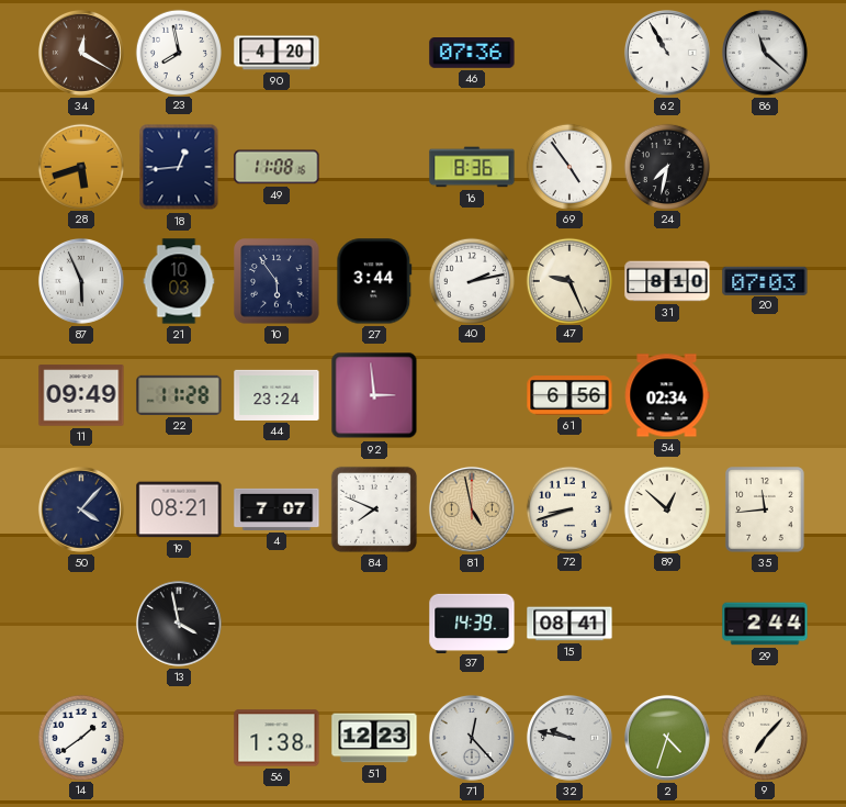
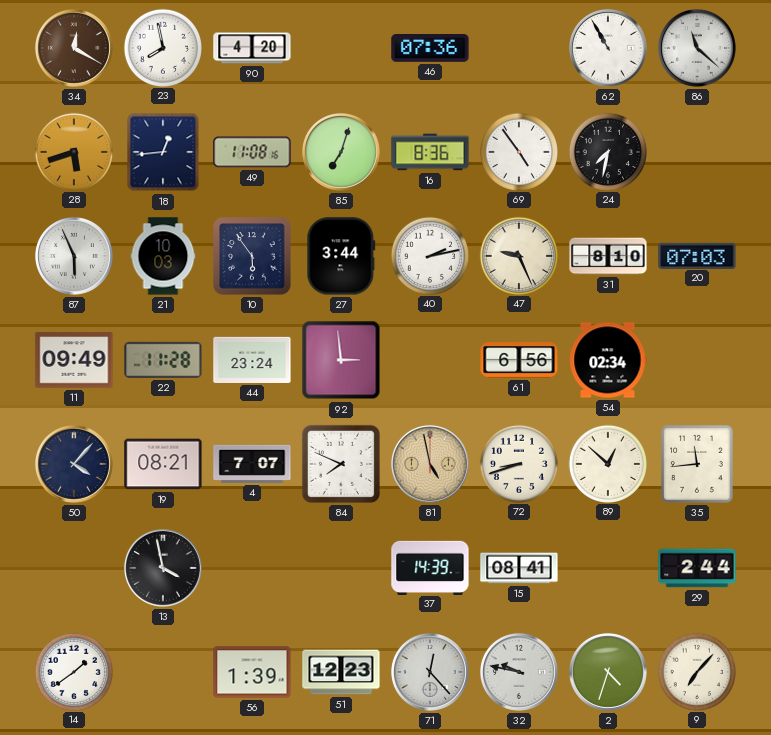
85: none -> 7:03
56: 1:38 -> 1:39
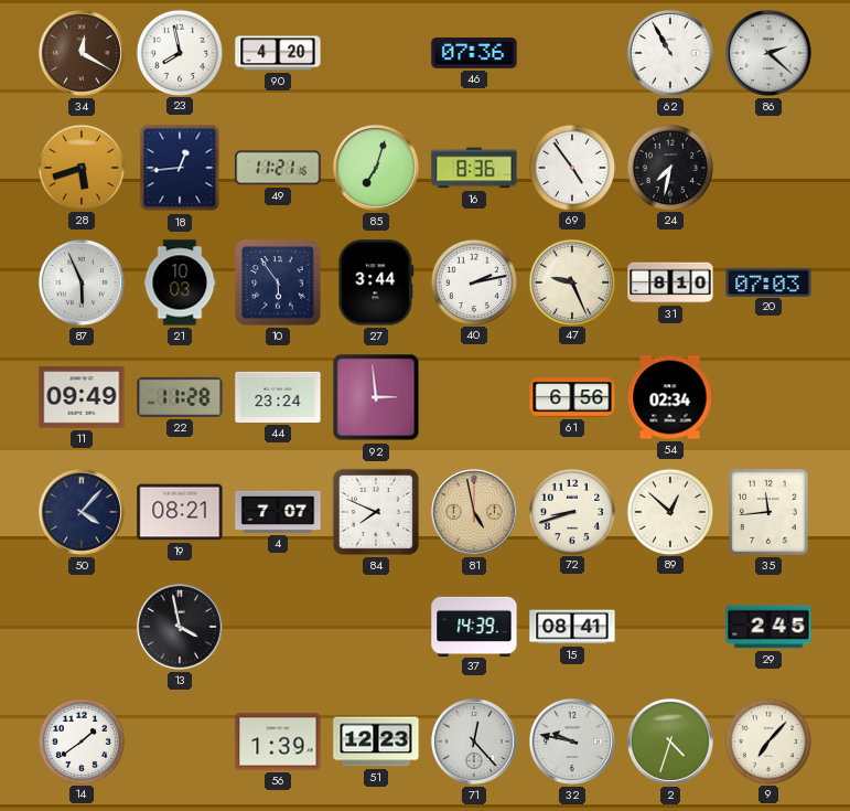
86: 11:22 -> 2:22
49: 11:08 -> 11:21
29: 2:44 -> 2:45
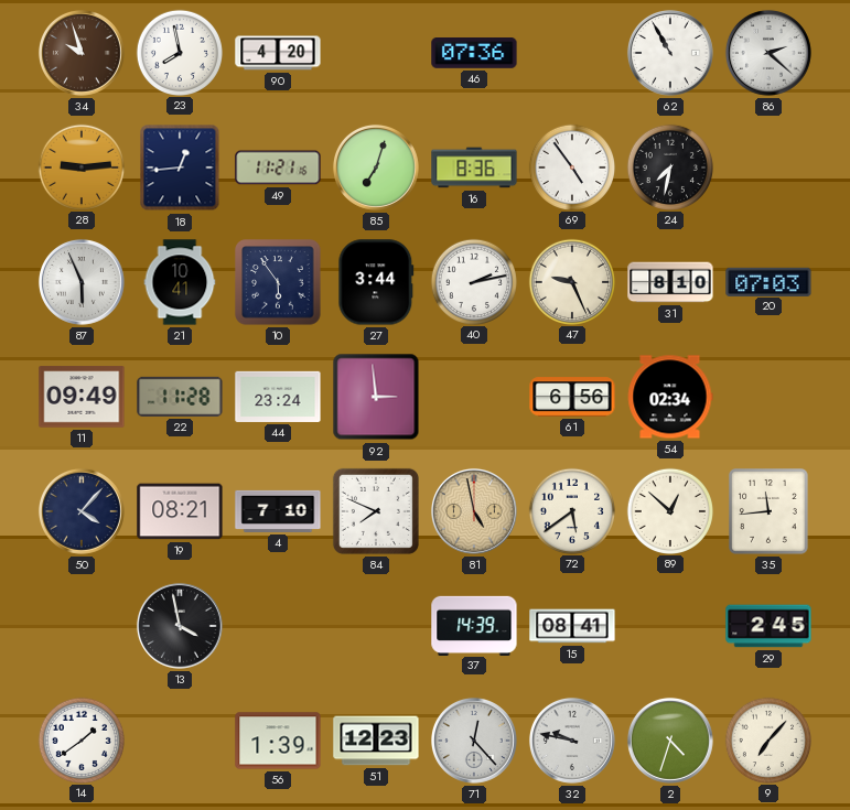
34: 12:20 -> 9:57
28: 5:42 -> 9:14
21: 10:03 -> 10:41
4: 7:07 -> 7:10
72: 8:42 -> 5:39
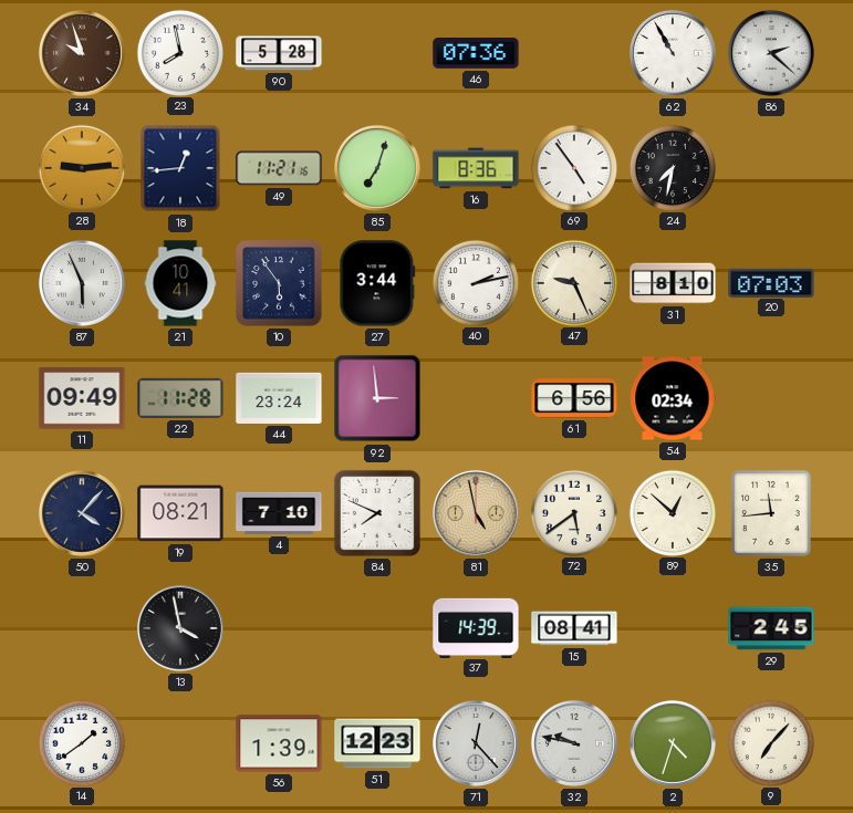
90: 4:20 -> 5:28
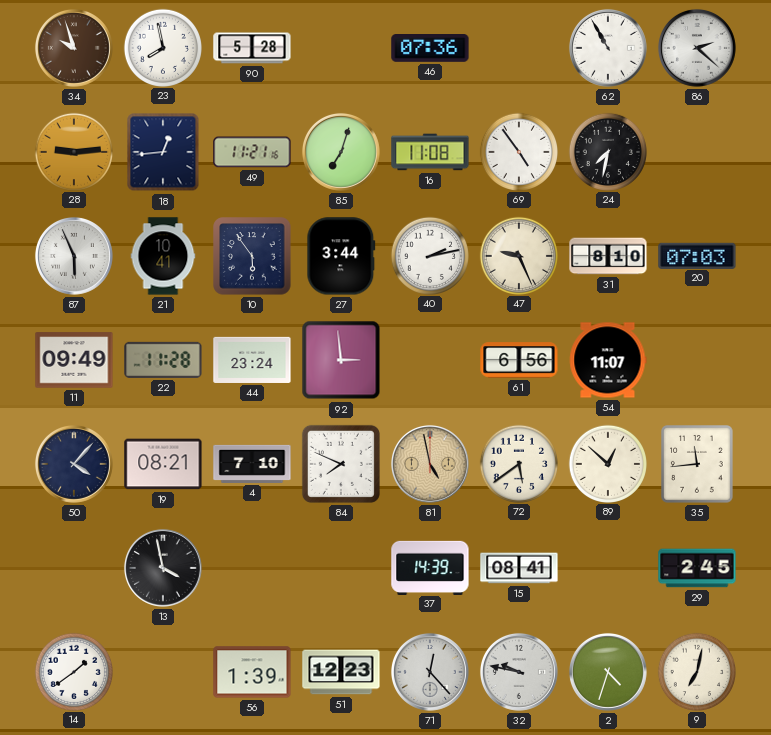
16: 8:36 -> 11:08
54: 02:34 -> 11:07
9: 7:07 -> 7:02
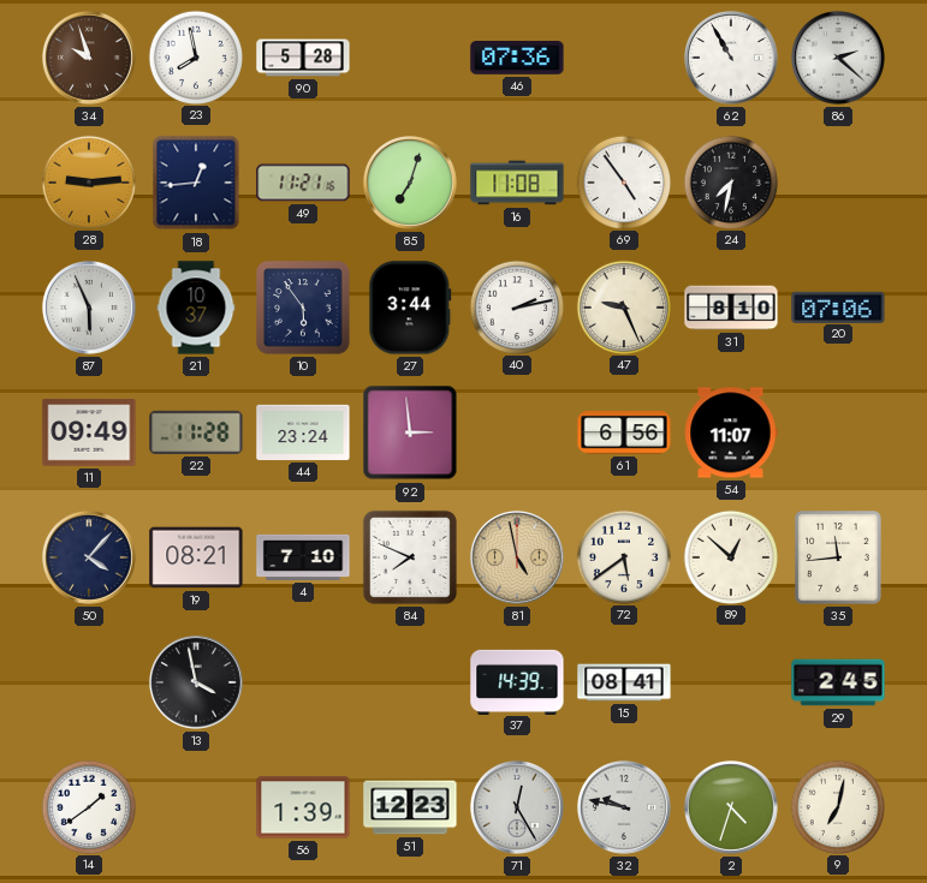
21: 10:41 -> 10:37
20: 07:03 -> 07:06
71: 12:23 -> 12:25
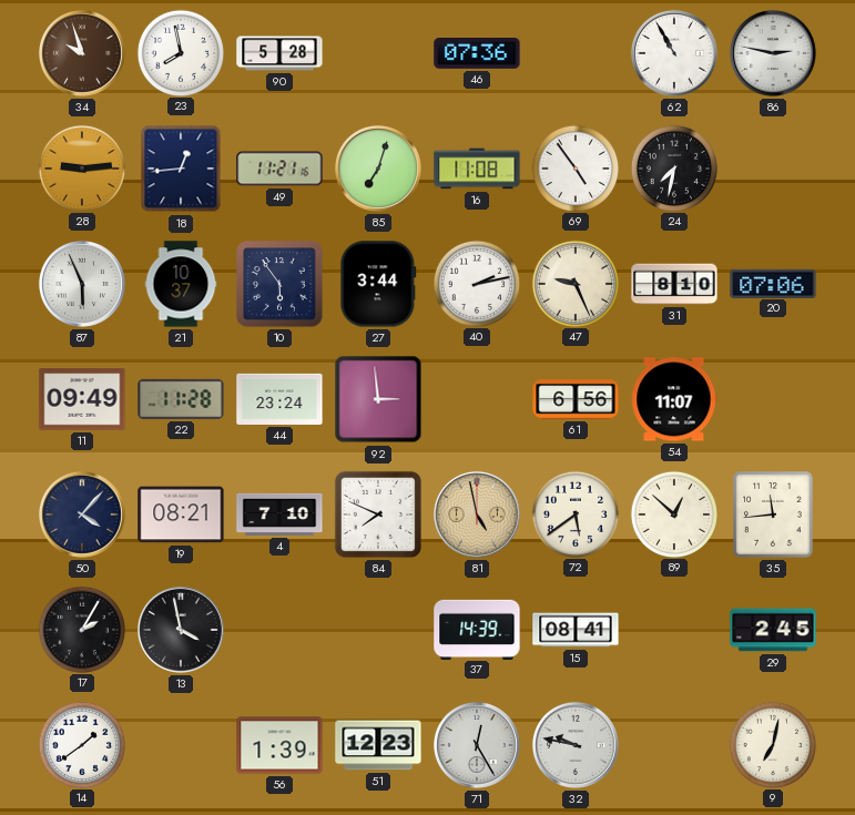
86: 2:22 -> 2:47
17: none -> 2:05
2: 4:33 -> none
